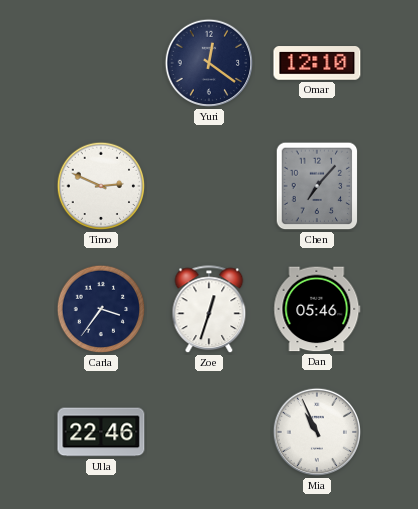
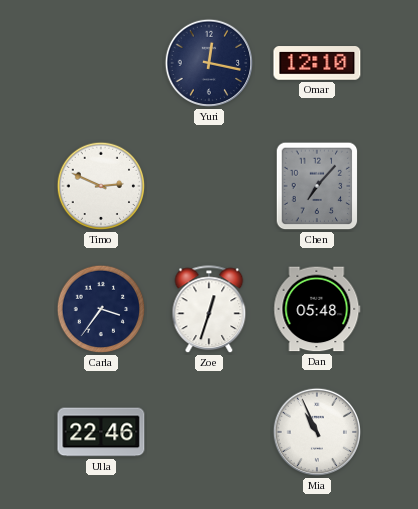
Yuri: 12:21 -> 12:17
Dan: 05:46 -> 05:48
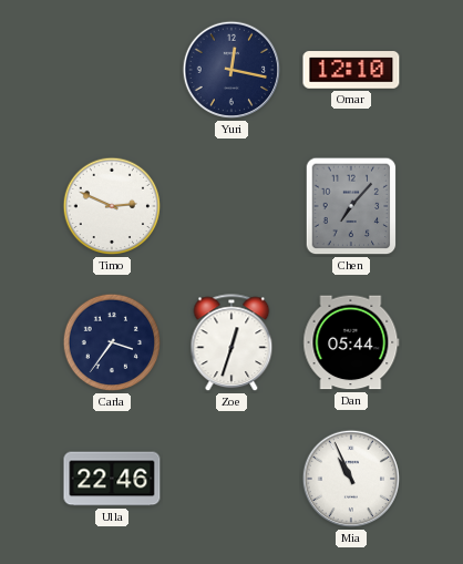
Dan: 05:48 -> 05:44
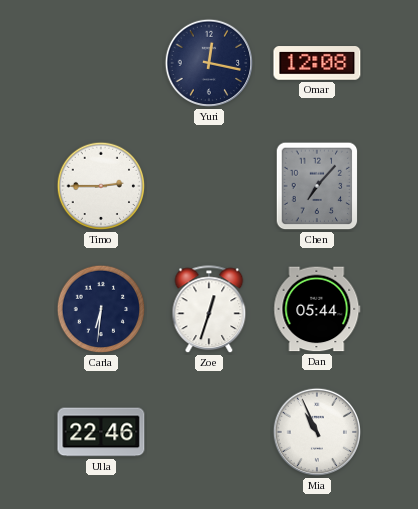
Omar: 12:10 -> 12:08
Timo: 2:49 -> 2:45
Carla: 3:36 -> 6:31
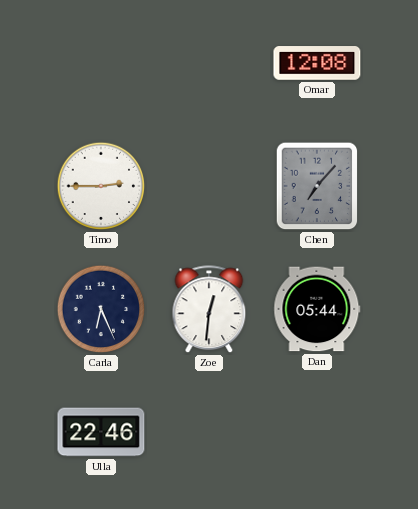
Yuri: 12:17 -> none
Carla: 6:31 -> 6:26
Zoe: 12:33 -> 12:31
Mia: 10:56 -> none
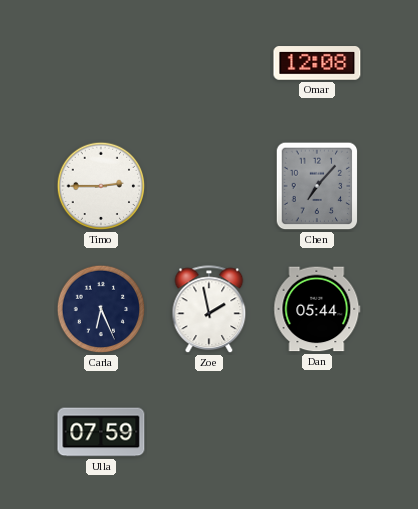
Zoe: 12:31 -> 1:58
Ulla: 22:46 -> 07:59
